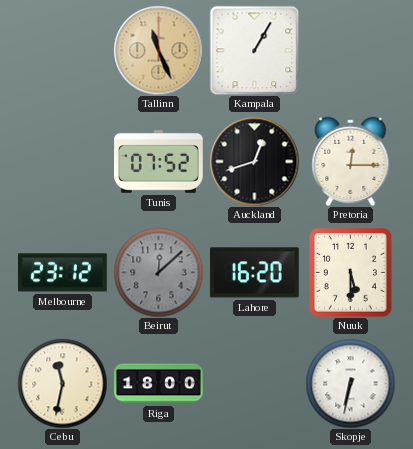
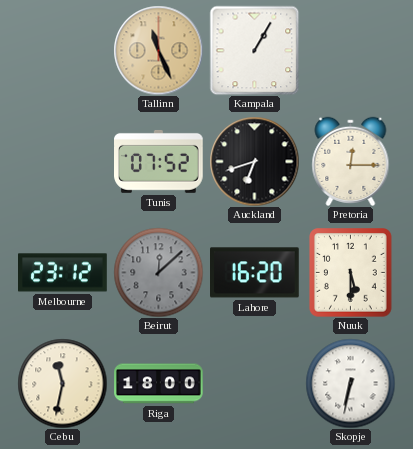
Auckland: 12:42 -> 6:42
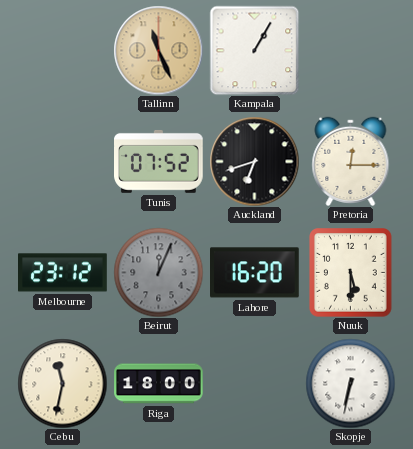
Beirut: 12:08 -> 12:04
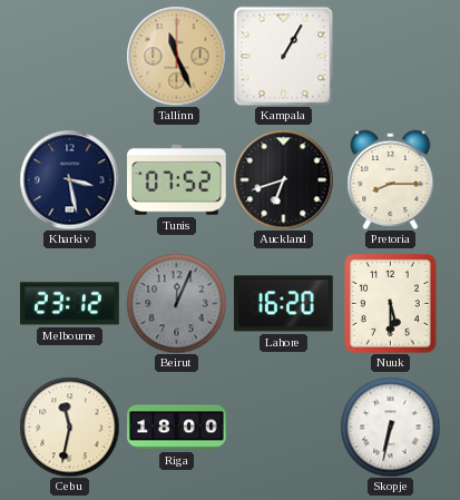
Kharkiv: none -> 3:28
Pretoria: 12:15 -> 8:15
